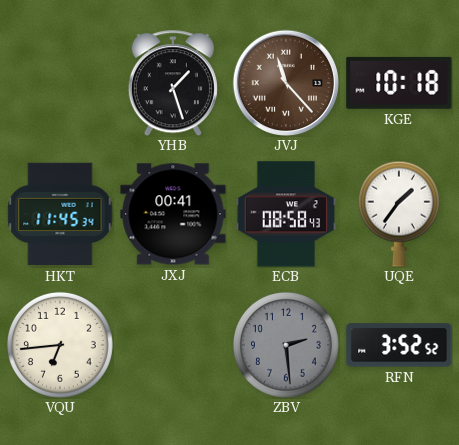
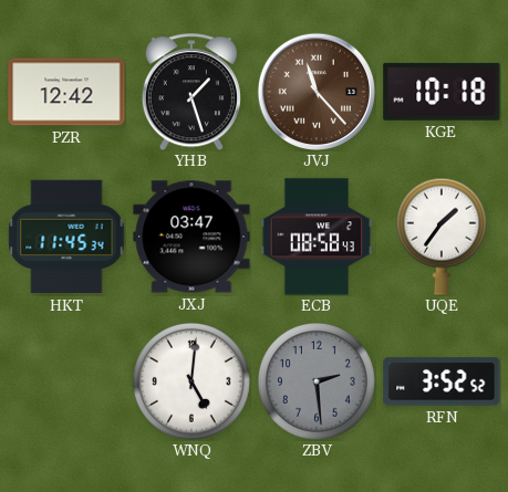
PZR: none -> 12:42
JXJ: 00:41 -> 03:47
VQU: 6:44 -> none
WNQ: none -> 5:01
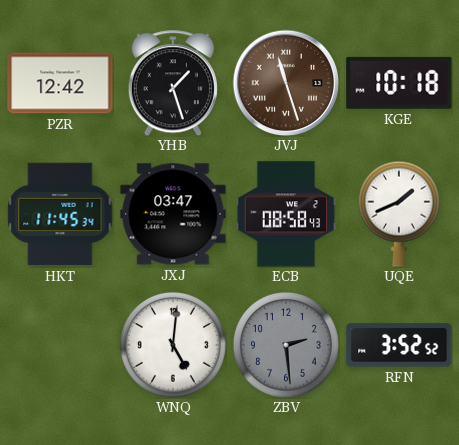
JVJ: 11:23 -> 11:27
UQE: 1:36 -> 1:41
